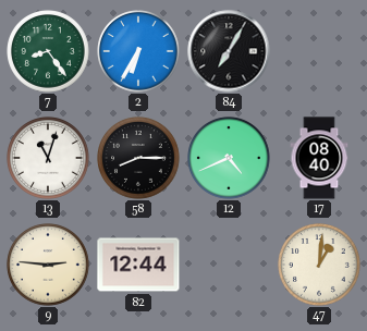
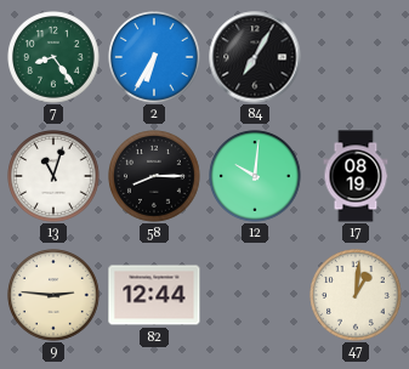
12: 4:41 -> 10:01
17: 08:40 -> 08:19
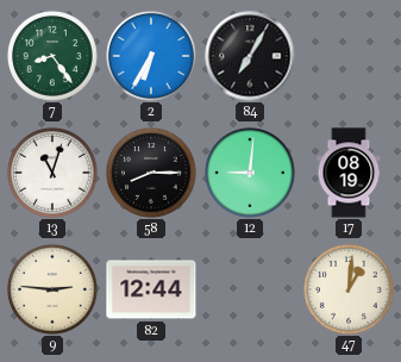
12: 10:01 -> 9:01
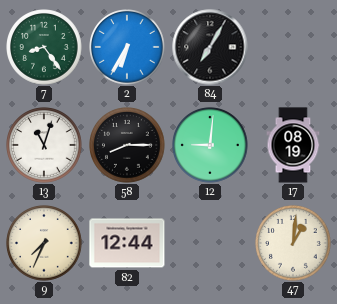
9: 2:46 -> 7:34
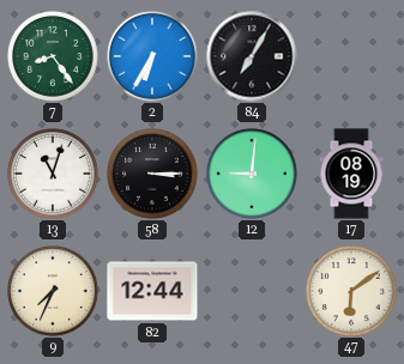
58: 8:15 -> 3:15
47: 1:01 -> 6:09
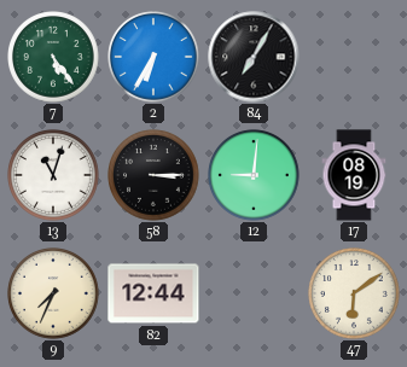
7: 8:24 -> 5:24
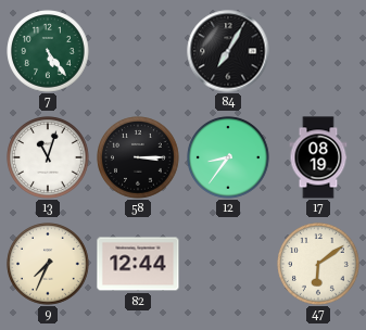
2: 6:35 -> none
12: 9:01 -> 8:36
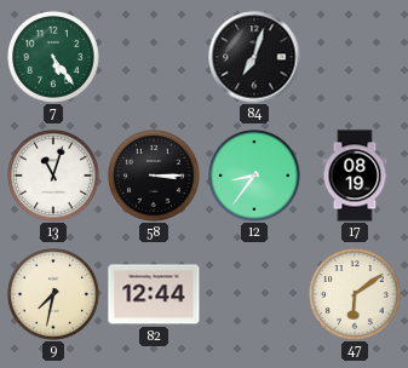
84: 7:05 -> 7:03
9: 7:34 -> 7:32
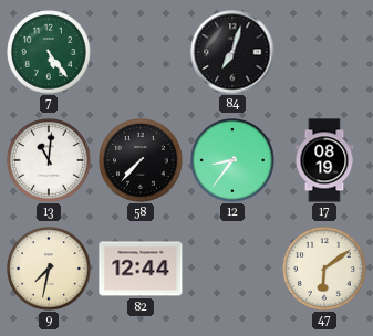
13: 11:03 -> 11:01
58: 3:15 -> 7:37
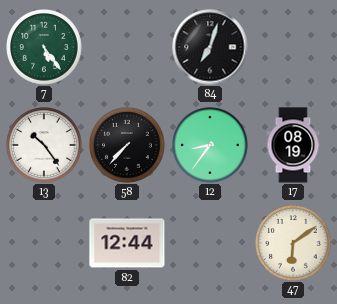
13: 11:01 -> 10:24
9: 7:32 -> none
